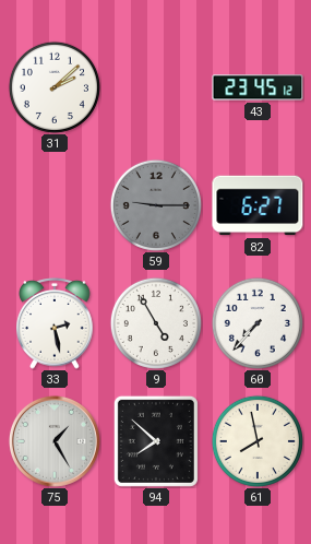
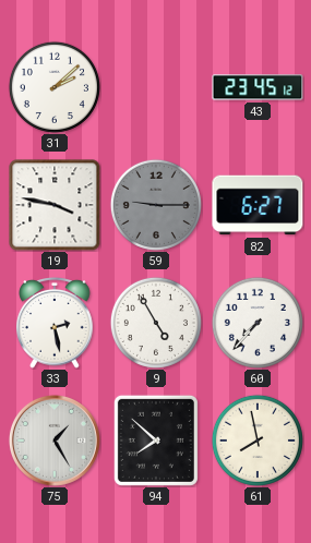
19: none -> 3:47
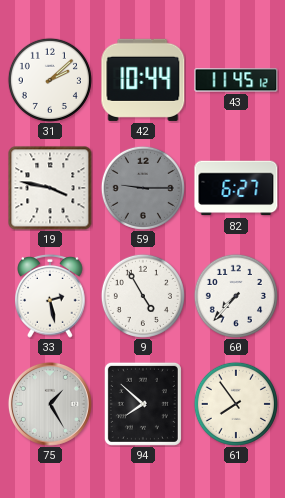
42: none -> 10:44
43: 23:45 -> 11:45
61: 7:58 -> 7:54
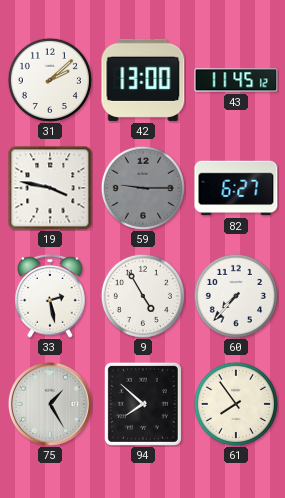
42: 10:44 -> 13:00
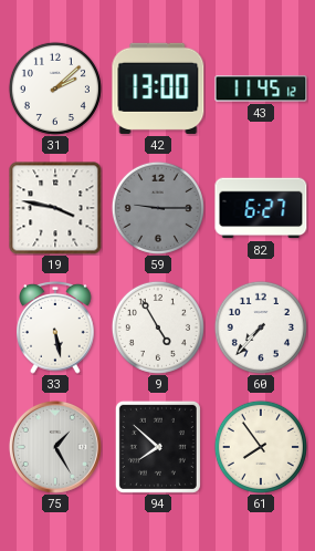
33: 2:28 -> 5:28
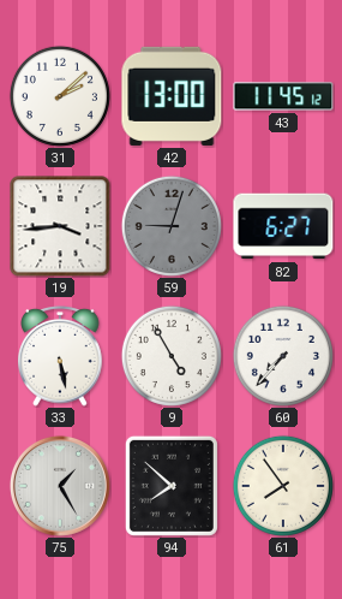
19: 3:47 -> 3:44
59: 9:15 -> 9:03
